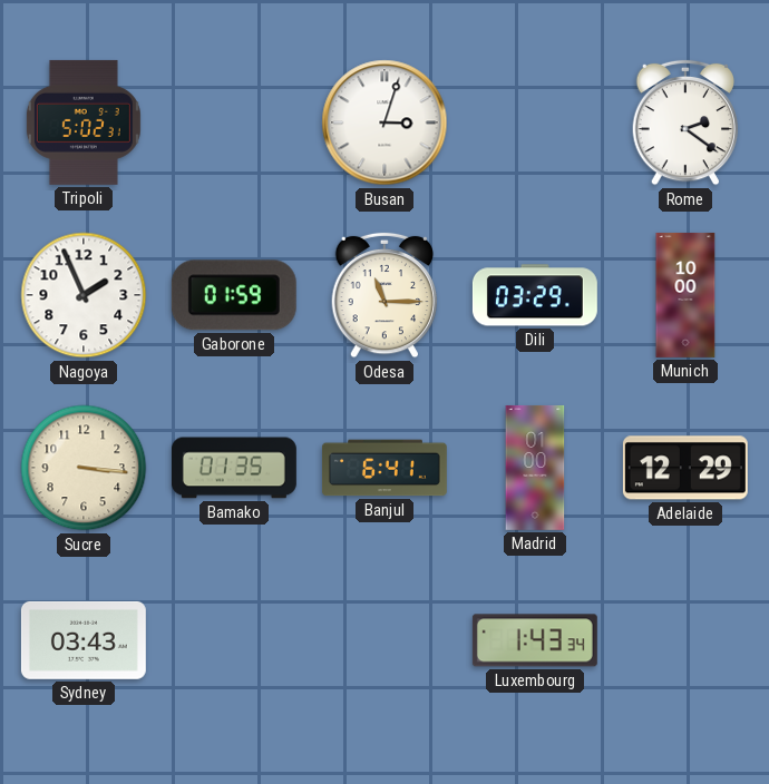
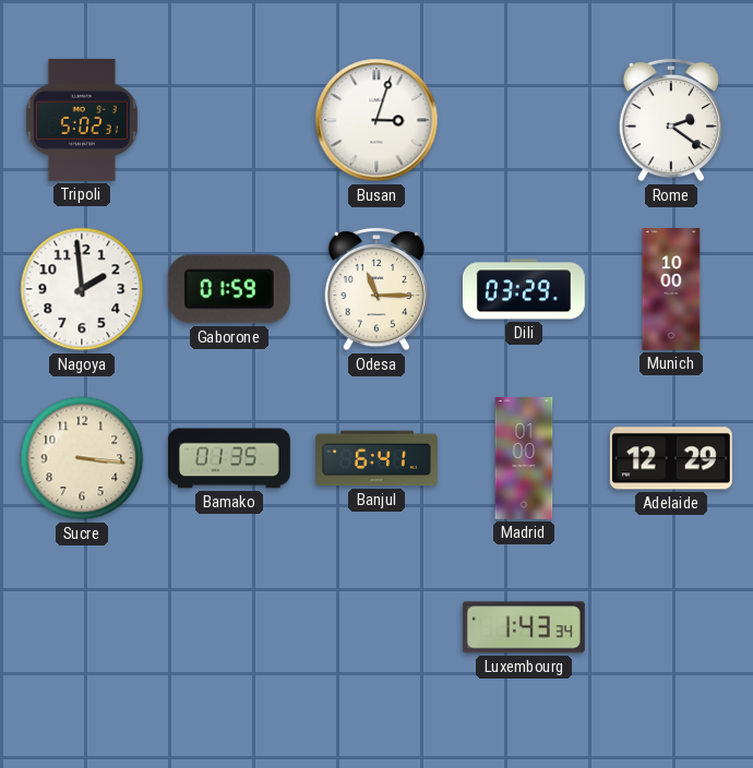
Nagoya: 1:56 -> 1:59
Sydney: 03:43 -> none
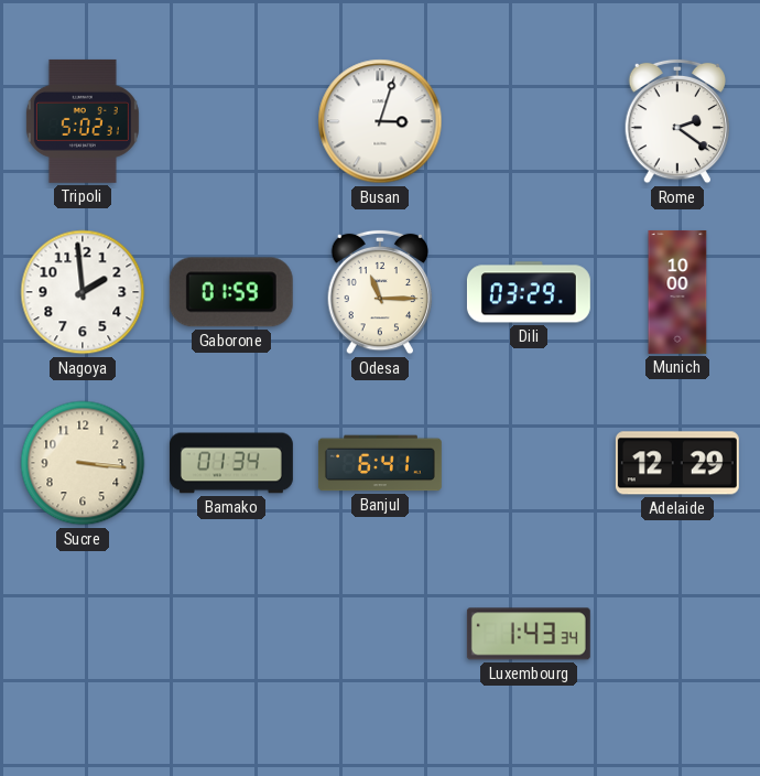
Bamako: 01:35 -> 01:34
Madrid: 01:00 -> none
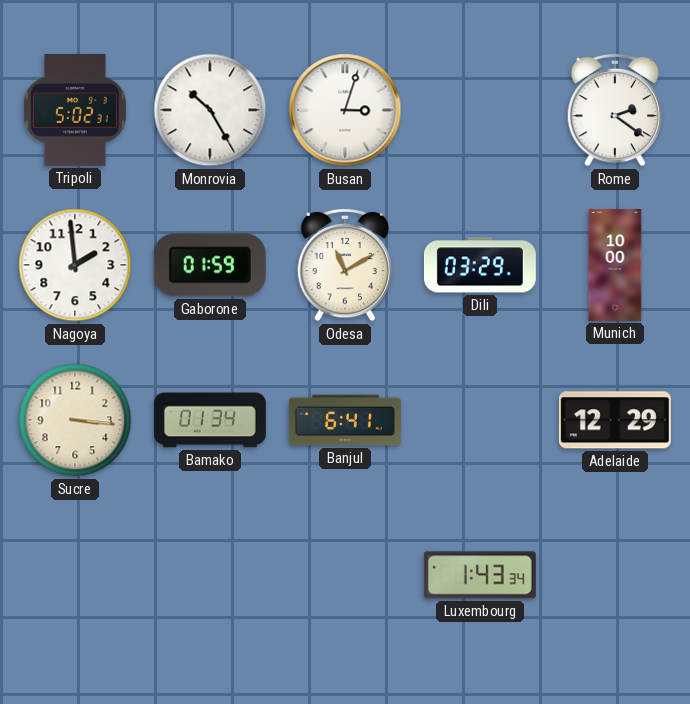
Monrovia: none -> 10:25
Odesa: 11:15 -> 11:10
